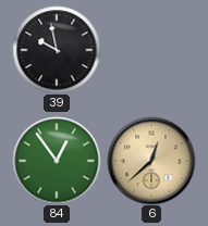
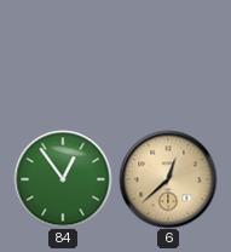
39: 9:58 -> none
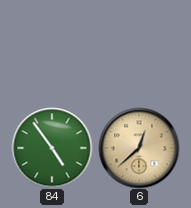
84: 12:54 -> 4:54
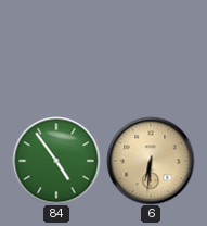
6: 12:38 -> 6:31
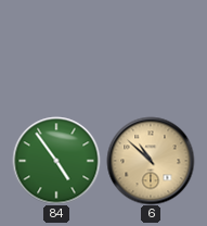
6: 6:31 -> 10:52
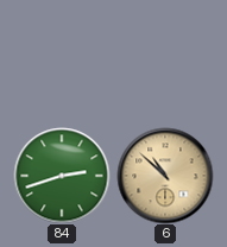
84: 4:54 -> 2:42
